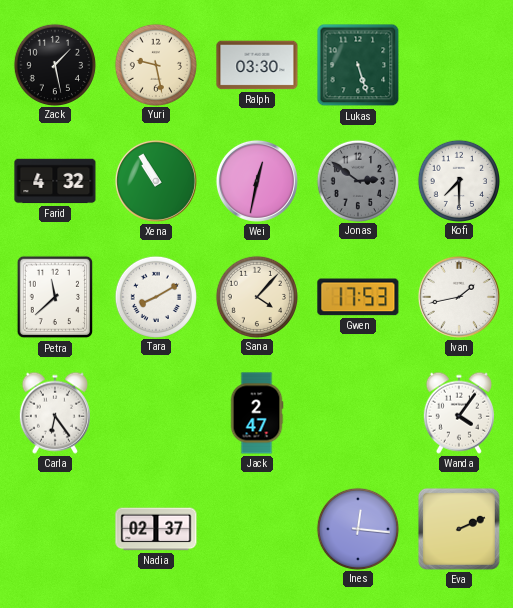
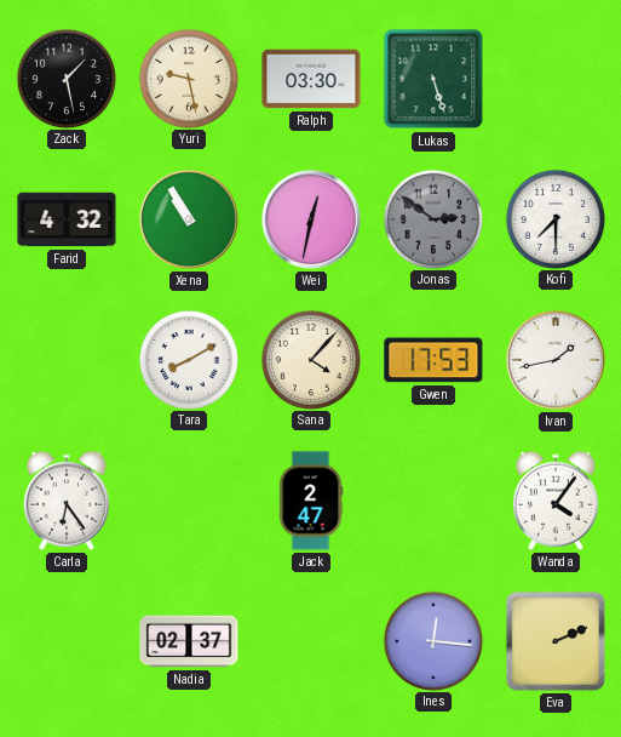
Petra: 11:38 -> none
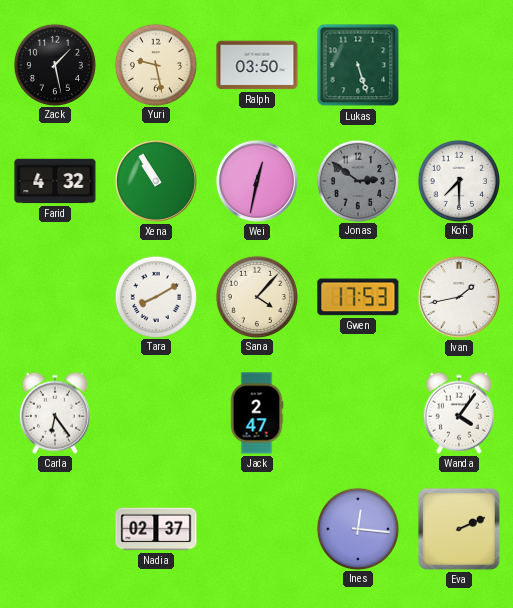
Ralph: 03:30 -> 03:50
